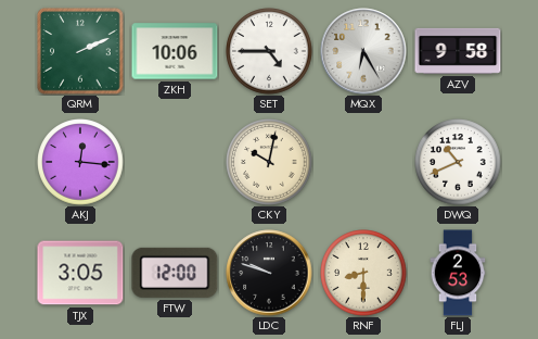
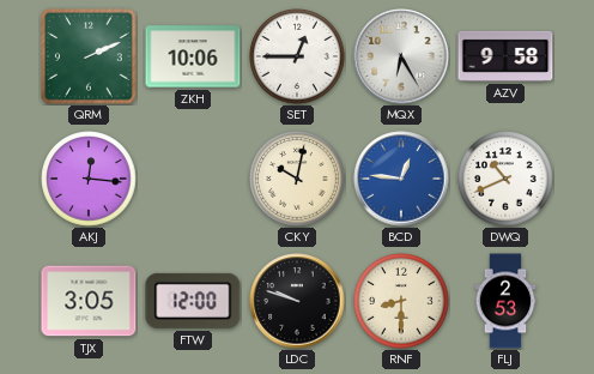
SET: 4:45 -> 12:45
BCD: none -> 12:46
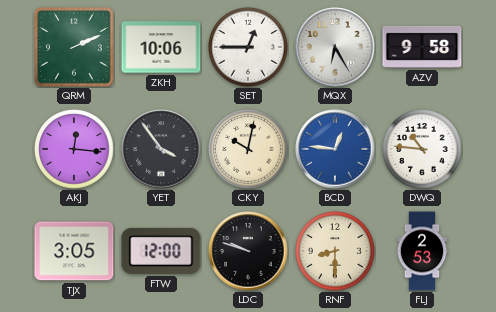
YET: none -> 3:54
DWQ: 10:41 -> 10:46
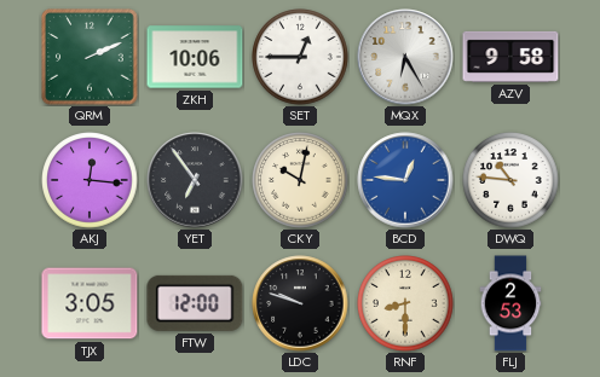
YET: 3:54 -> 6:54
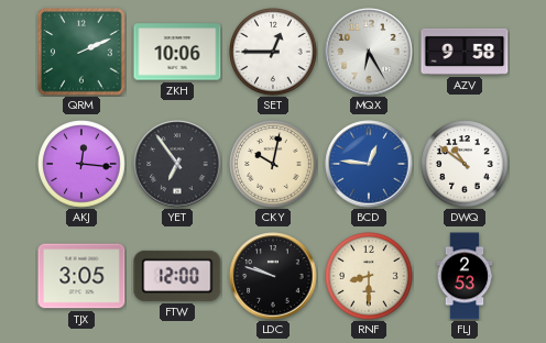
DWQ: 10:46 -> 10:51
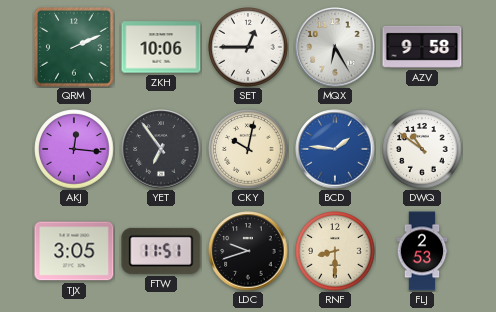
BCD: 12:46 -> 1:46
FTW: 12:00 -> 11:51
LDC: 9:48 -> 9:42
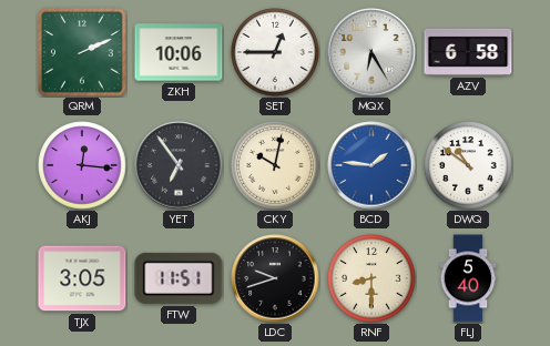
AZV: 9:58 -> 6:58
FLJ: 2:53 -> 5:40
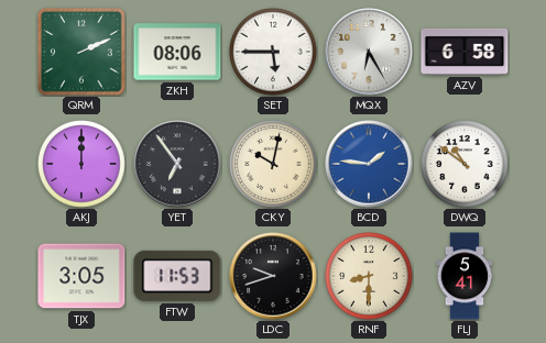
ZKH: 10:06 -> 08:06
SET: 12:45 -> 5:45
AKJ: 12:16 -> 12:00
FTW: 11:51 -> 11:53
FLJ: 5:40 -> 5:41
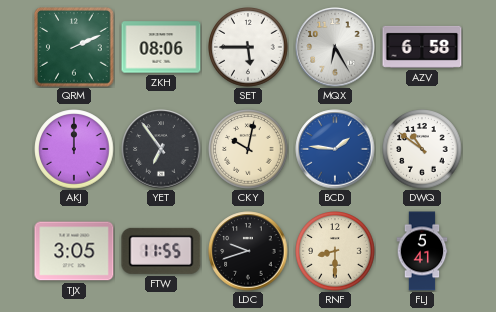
FTW: 11:53 -> 11:55
